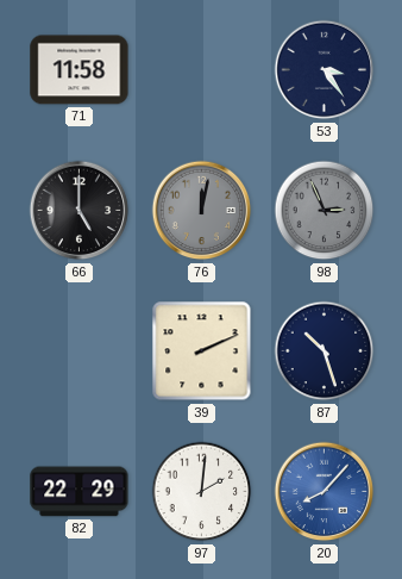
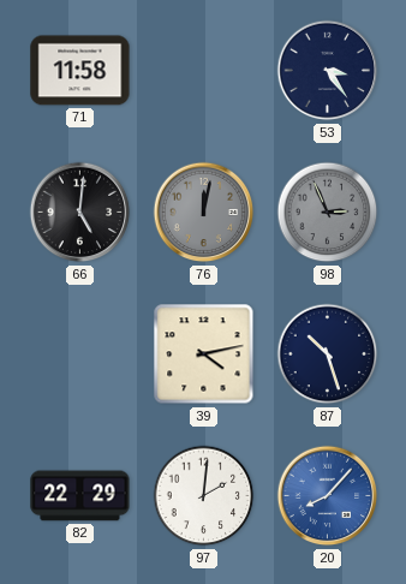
66: 5:00 -> 5:01
39: 2:11 -> 4:13
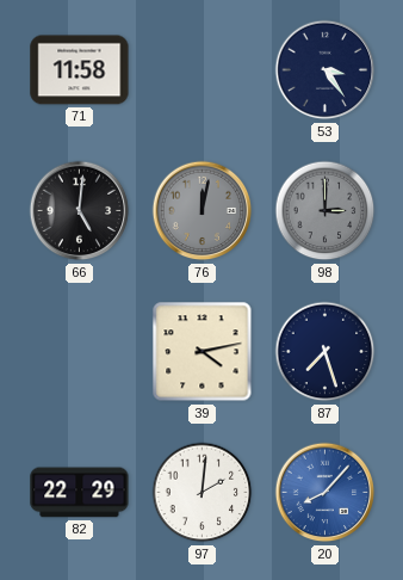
98: 2:56 -> 3:00
87: 10:27 -> 7:27
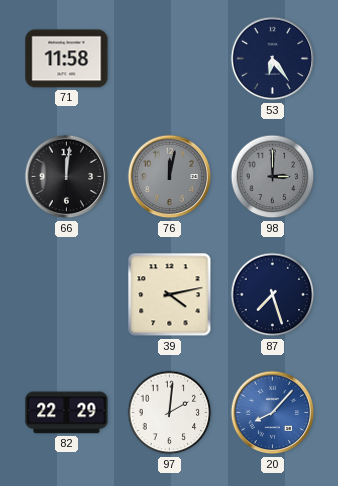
53: 3:24 -> 6:24
66: 5:01 -> 12:01
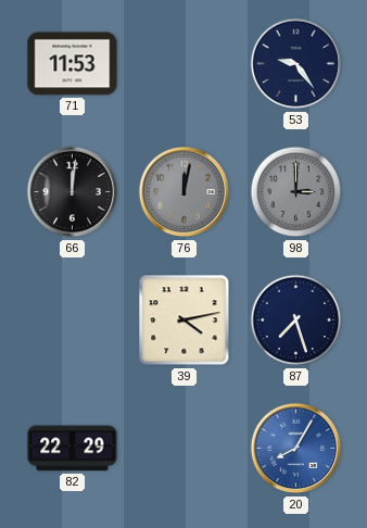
71: 11:58 -> 11:53
53: 6:24 -> 9:24
97: 2:01 -> none
20: 8:07 -> 8:05
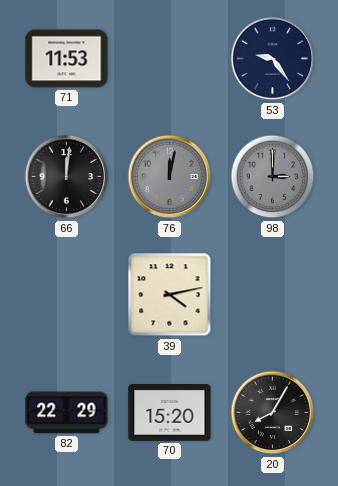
87: 7:27 -> none
70: none -> 15:20
20 dial: blue -> black
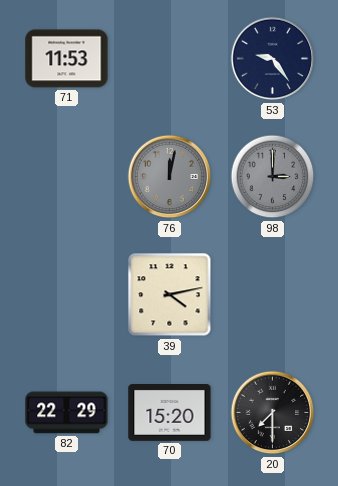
66: 12:01 -> none
20: 8:05 -> 7:30
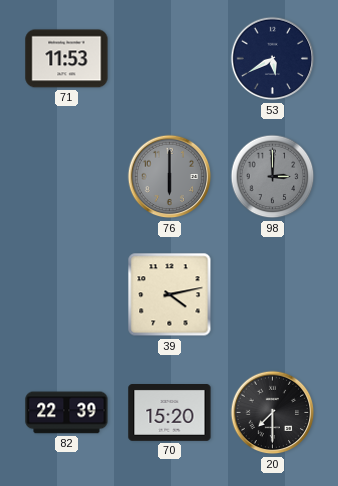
53: 9:24 -> 5:40
76: 12:02 -> 6:00
82: 22:29 -> 22:39
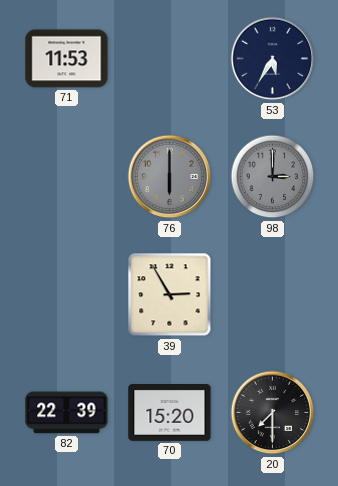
53: 5:40 -> 5:35
39: 4:13 -> 2:55
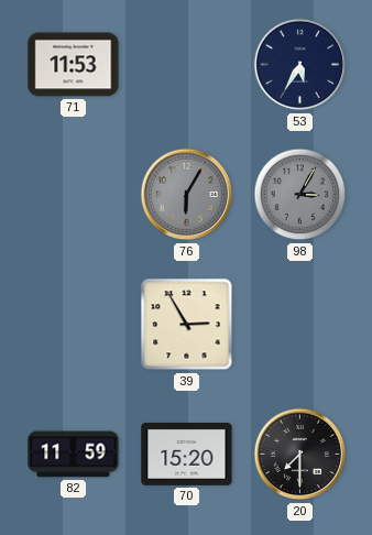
76: 6:00 -> 6:05
98: 3:00 -> 3:05
82: 22:39 -> 11:59
